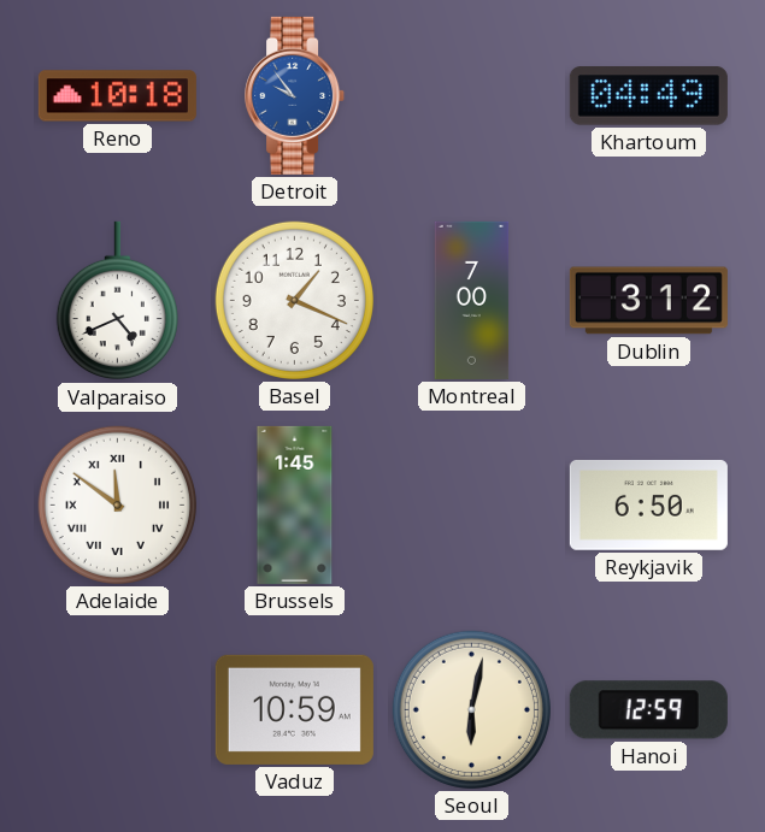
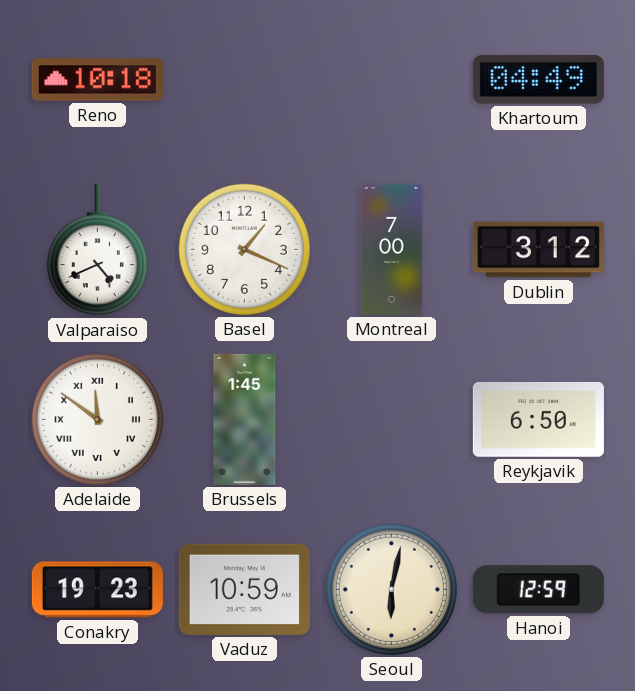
Detroit: 9:54 -> none
Conakry: none -> 19:23
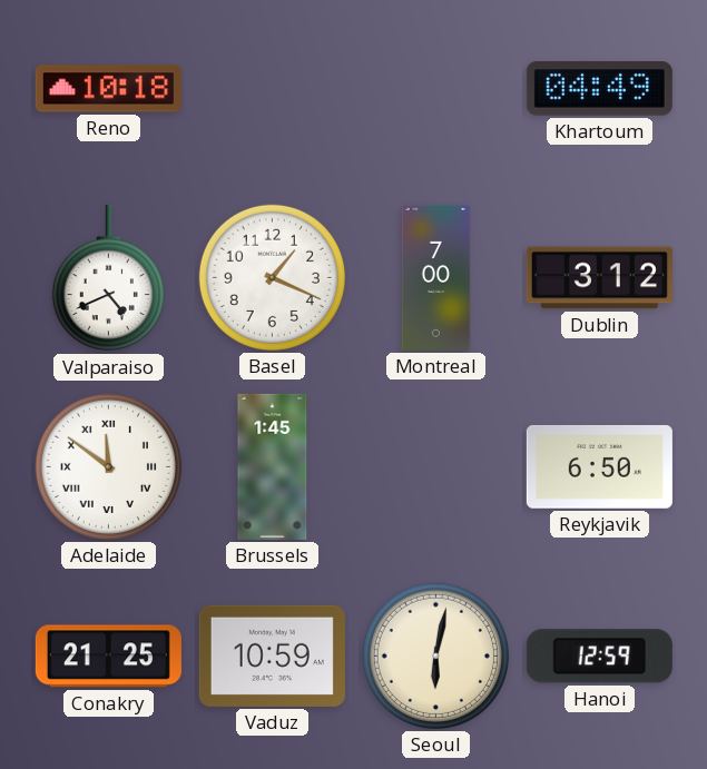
Conakry: 19:23 -> 21:25
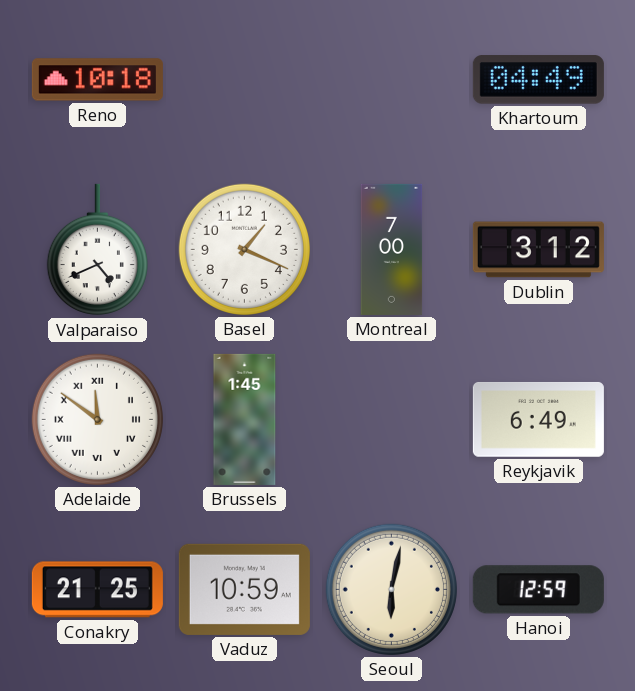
Reykjavik: 6:50 -> 6:49
